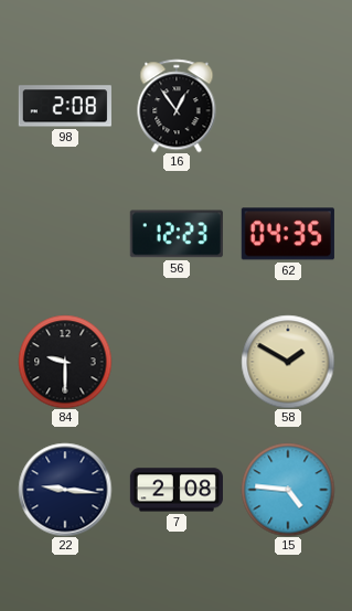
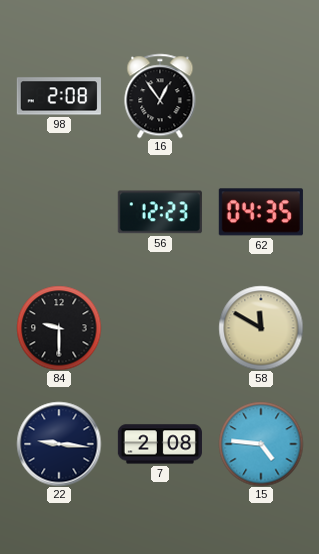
58: 1:50 -> 11:50
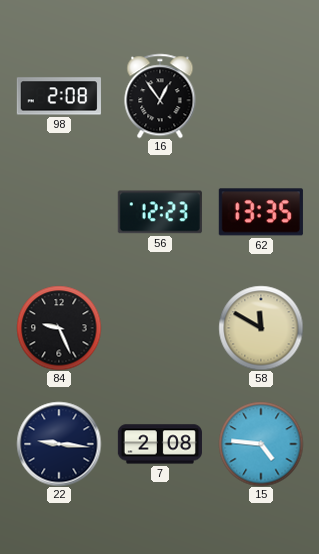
62: 04:35 -> 13:35
84: 9:30 -> 9:26
